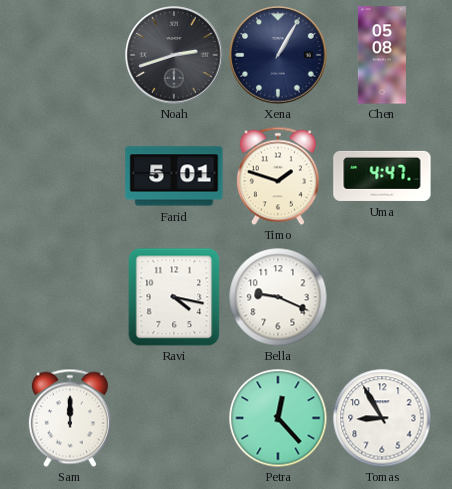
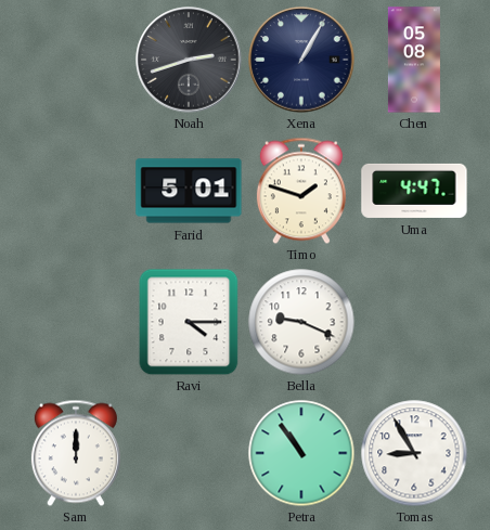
Ravi: 4:17 -> 4:15
Petra: 12:23 -> 10:54
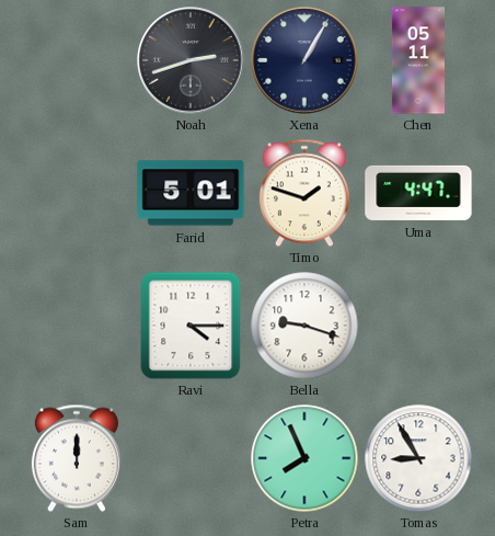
Chen: 05:08 -> 05:11
Bella: 9:19 -> 9:18
Petra: 10:54 -> 7:56
